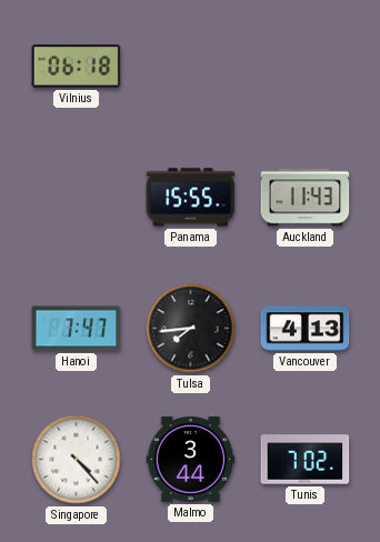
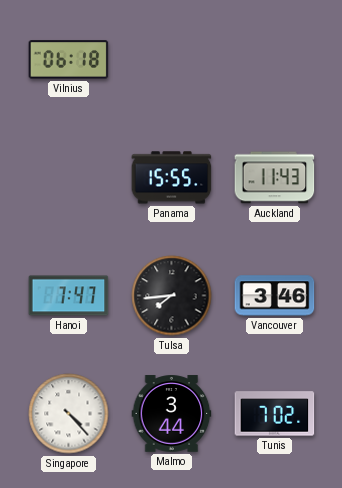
Vancouver: 4:13 -> 3:46
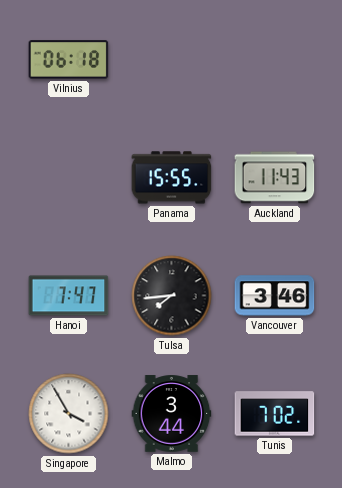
Singapore: 4:23 -> 3:55
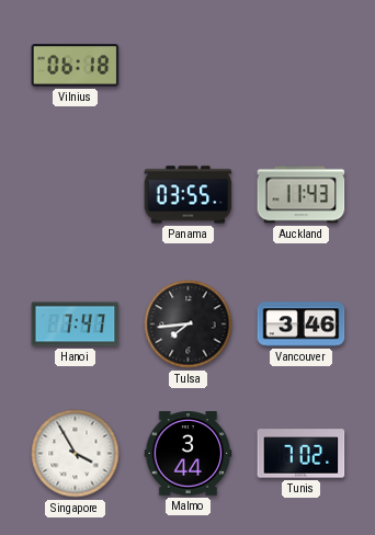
Panama: 15:55 -> 03:55
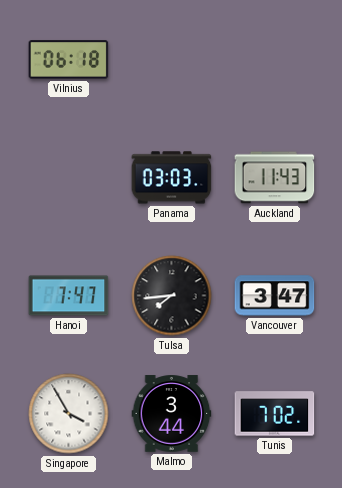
Panama: 03:55 -> 03:03
Vancouver: 3:46 -> 3:47
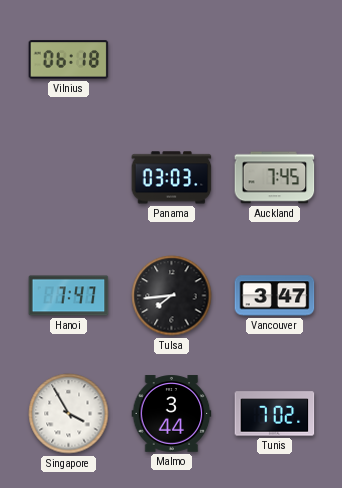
Auckland: 11:43 -> 7:45
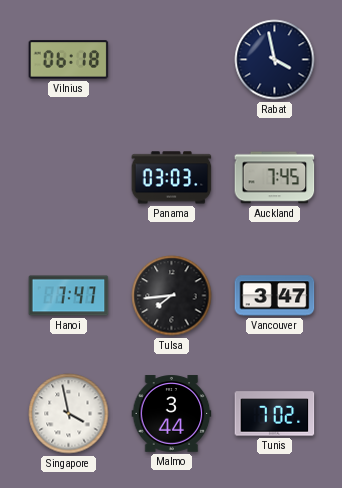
Rabat: none -> 3:58
Singapore: 3:55 -> 3:58
